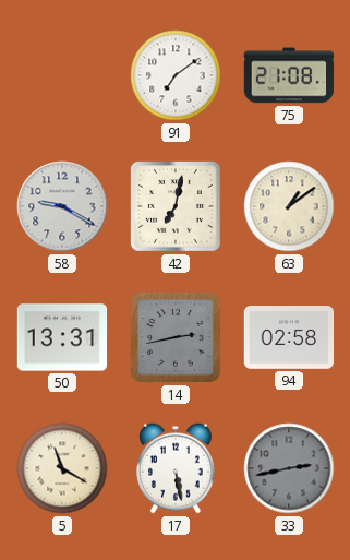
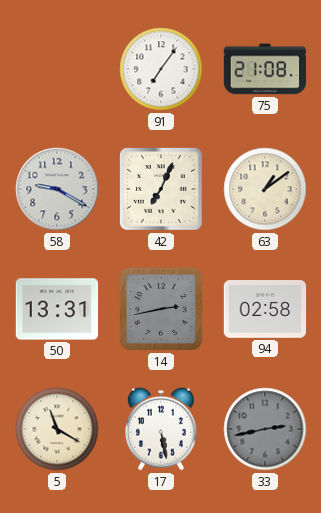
91: 7:09 -> 7:06
42: 7:02 -> 7:04
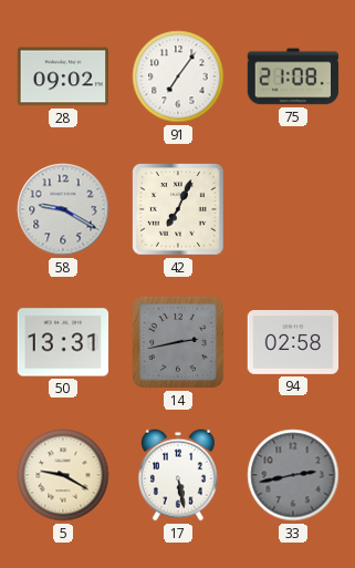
28: none -> 09:02
63: 1:09 -> none
5: 11:20 -> 9:20
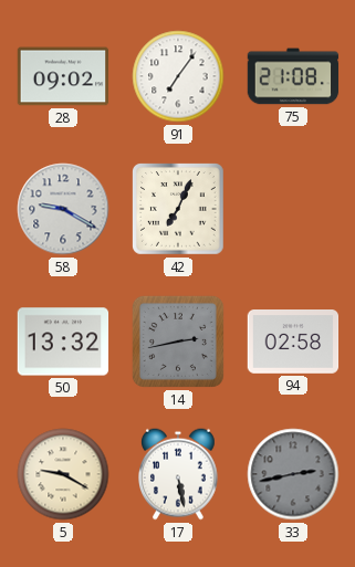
50: 13:31 -> 13:32
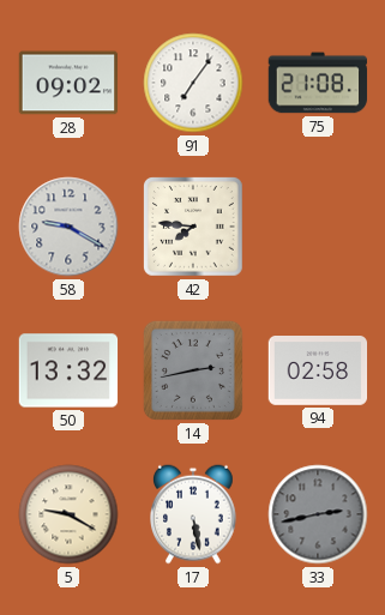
42: 7:04 -> 7:46
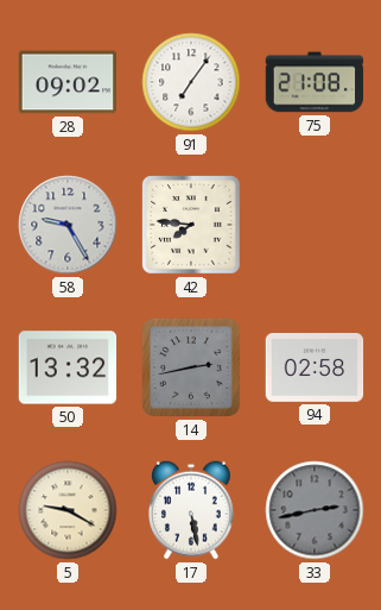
58: 9:20 -> 9:25
